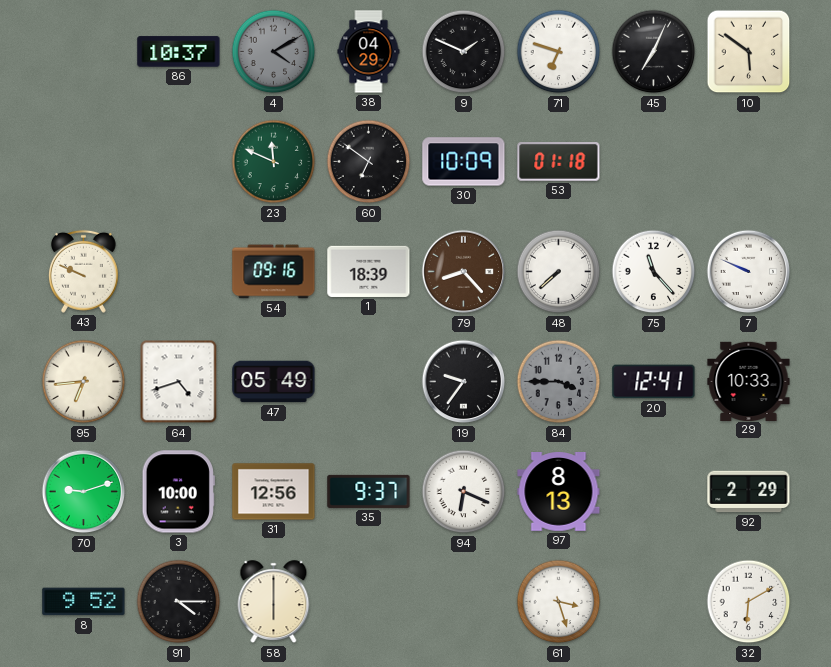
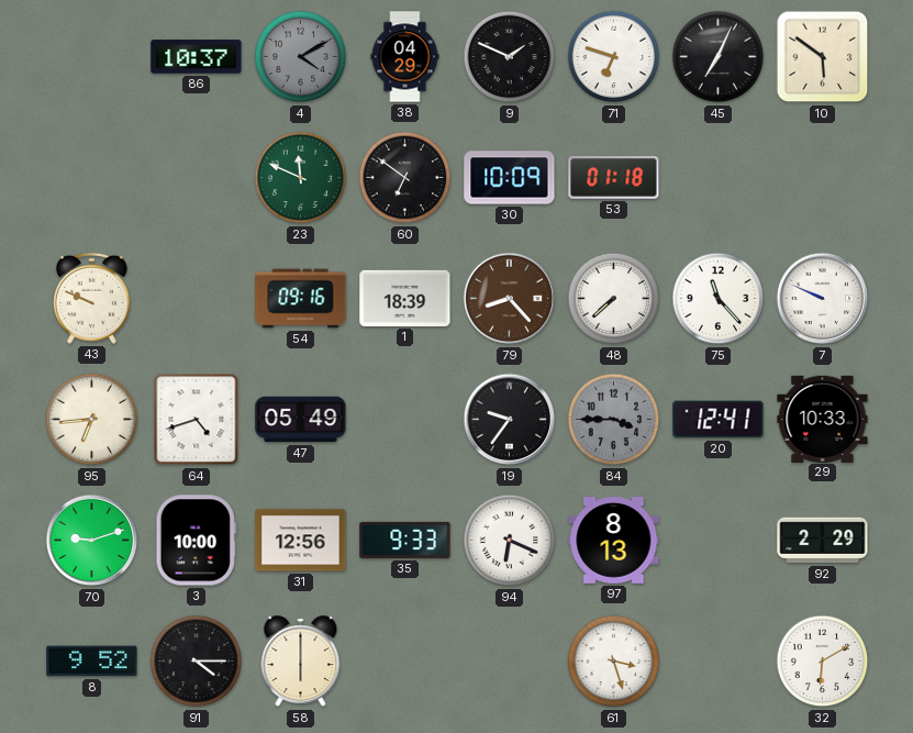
35: 9:37 -> 9:33
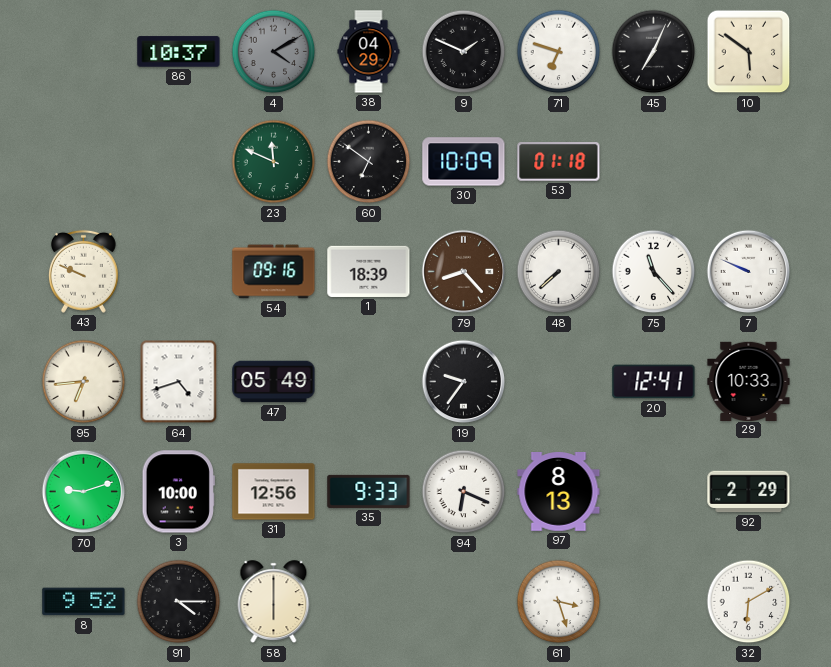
84: 3:45 -> none
